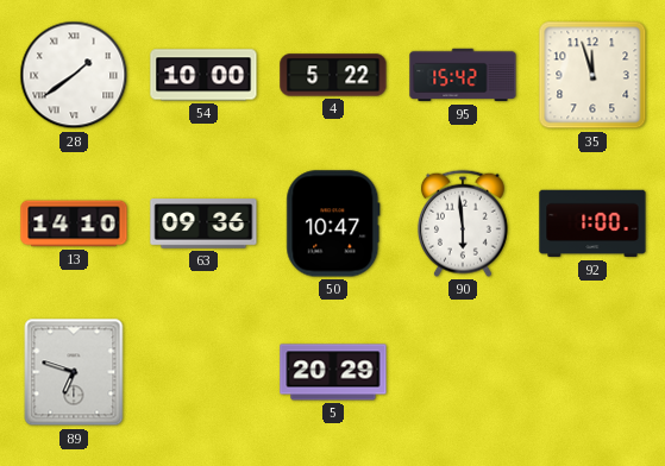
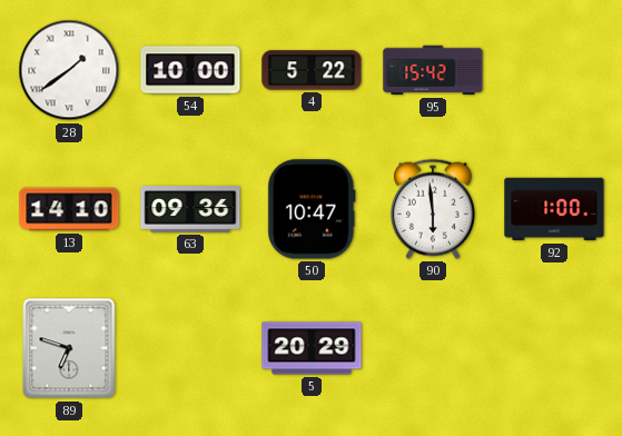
35: 11:57 -> none
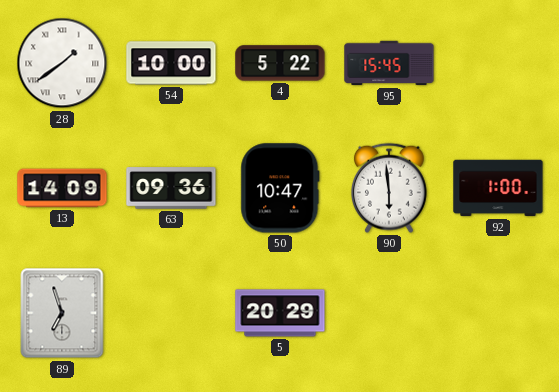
95: 15:42 -> 15:45
13: 14:10 -> 14:09
89: 6:48 -> 6:57
